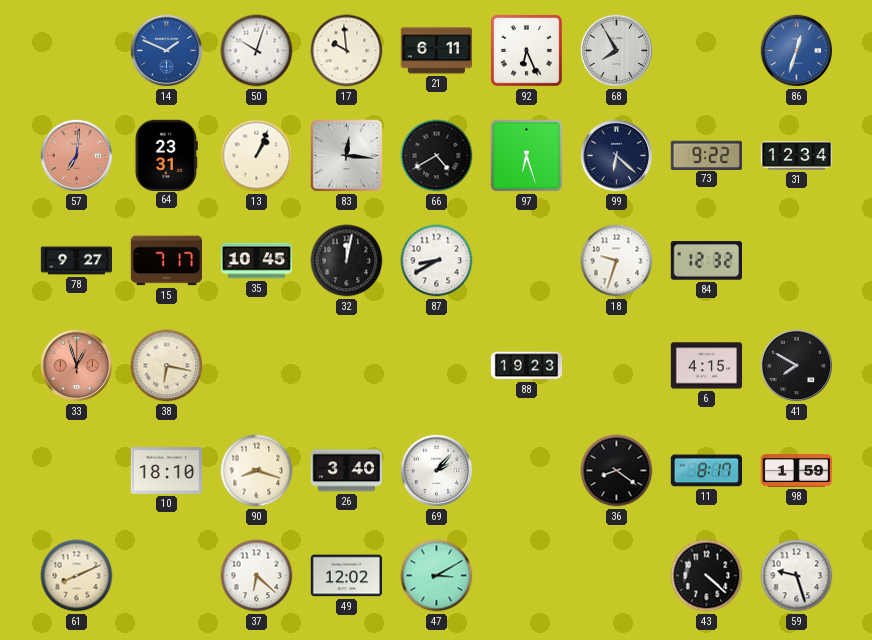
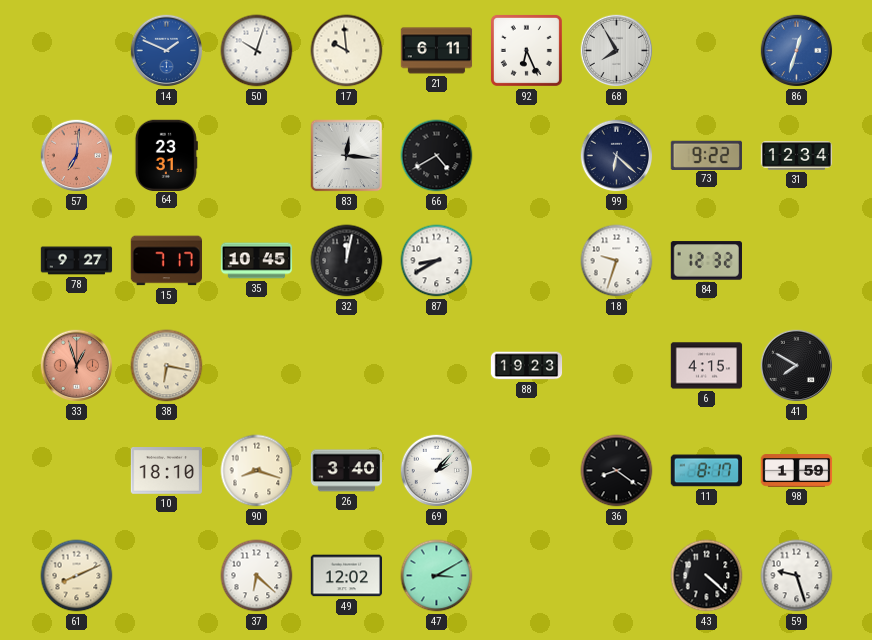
13: 1:04 -> none
97: 6:27 -> none
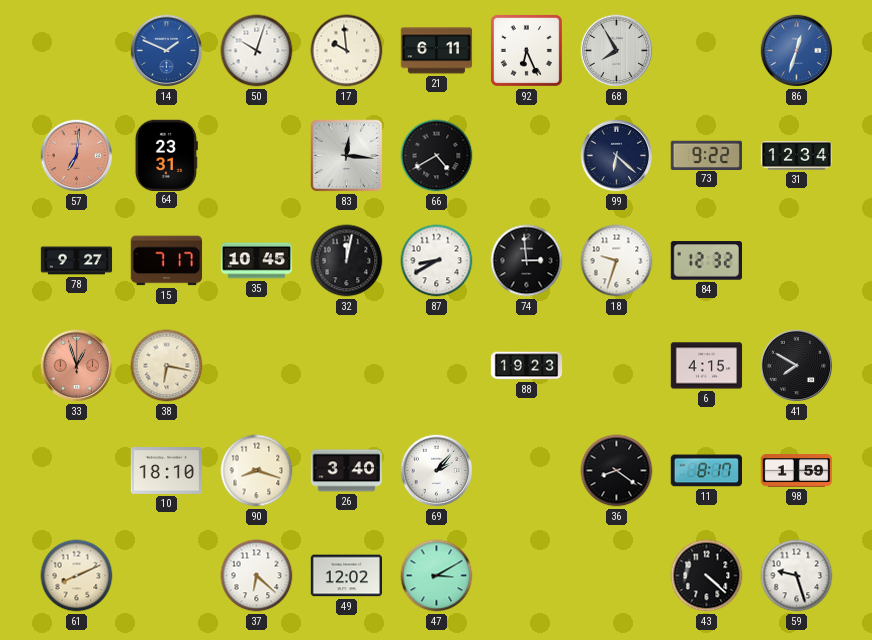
74: none -> 2:59
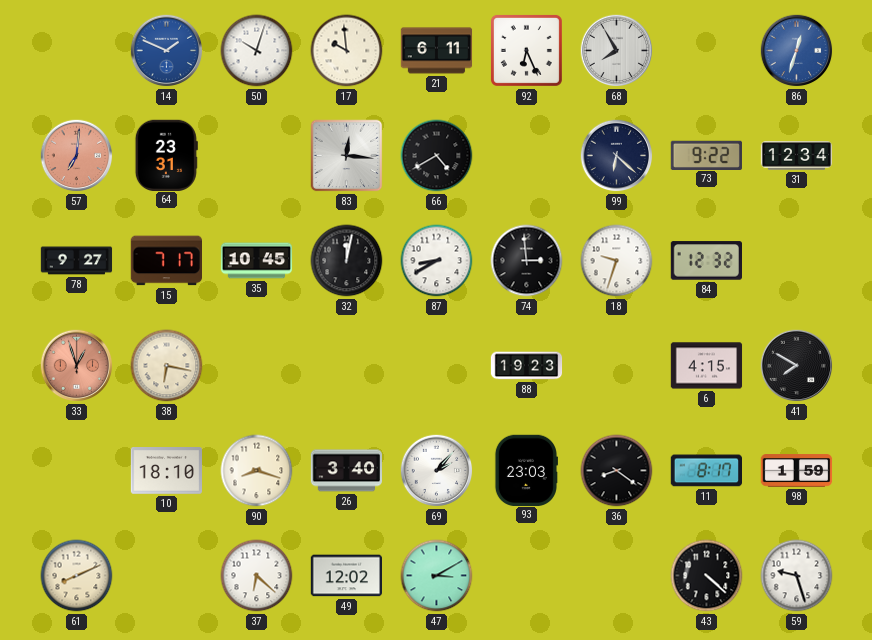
93: none -> 23:03
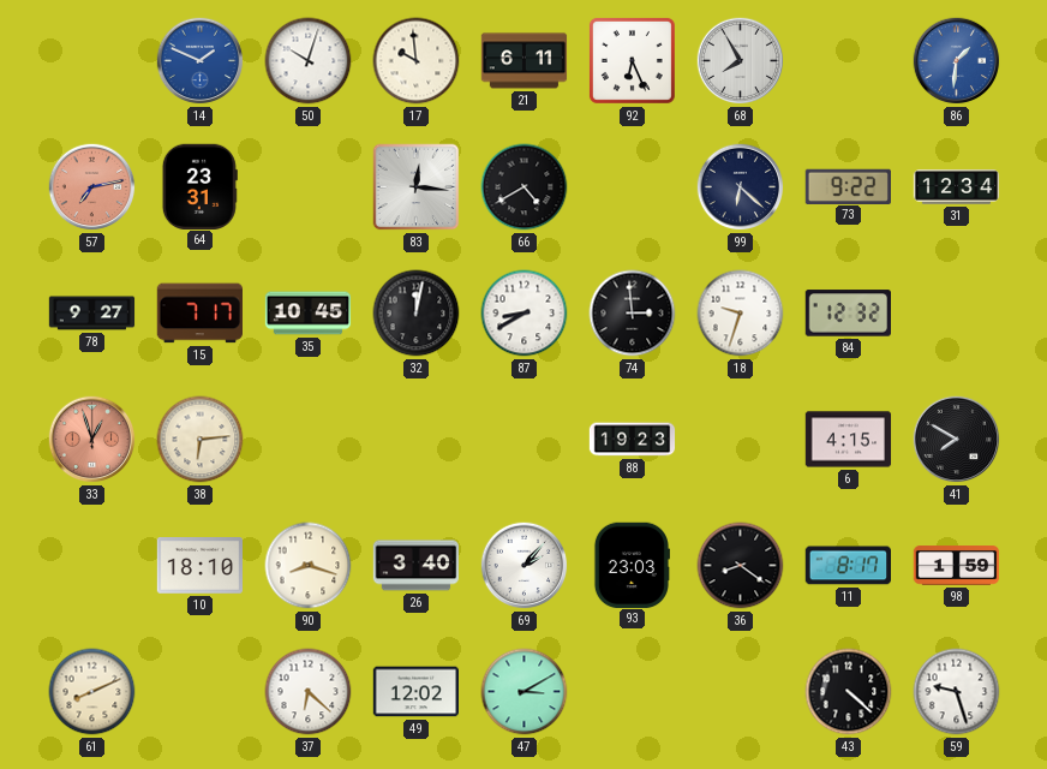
86: 12:33 -> 1:31
57: 7:01 -> 7:13
38: 6:17 -> 6:14
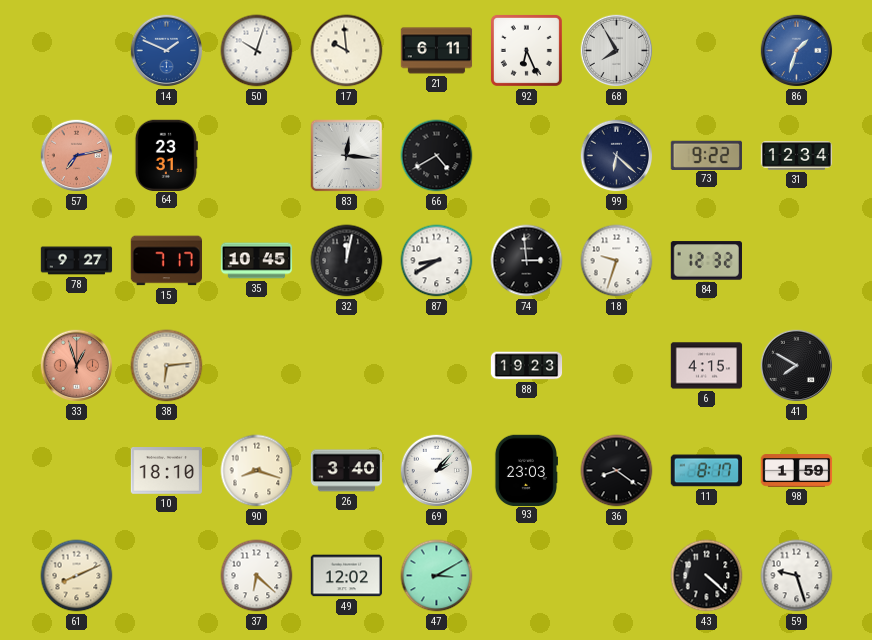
86: 1:31 -> 1:33
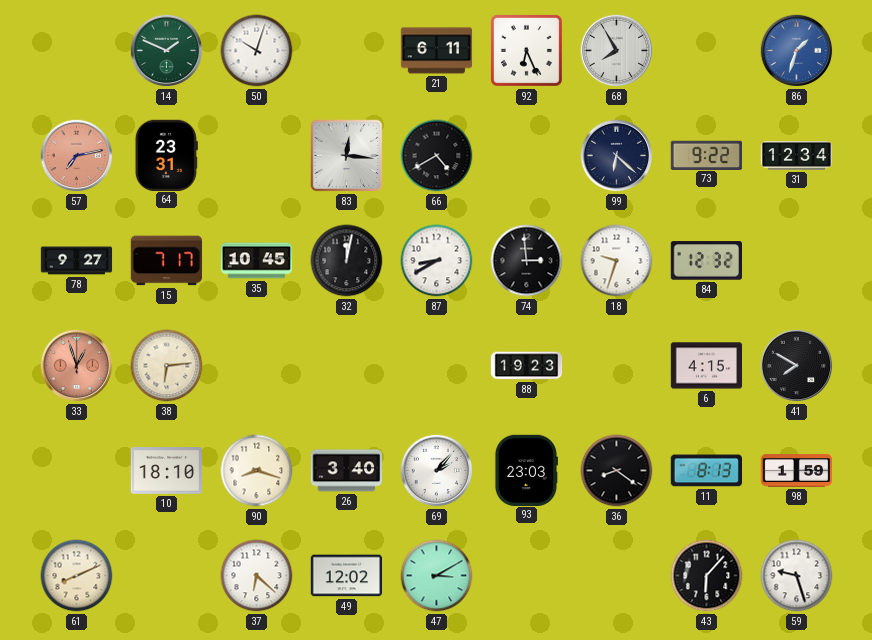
14 dial: blue -> green
17: 9:59 -> none
11: 8:17 -> 8:13
43: 4:22 -> 6:07
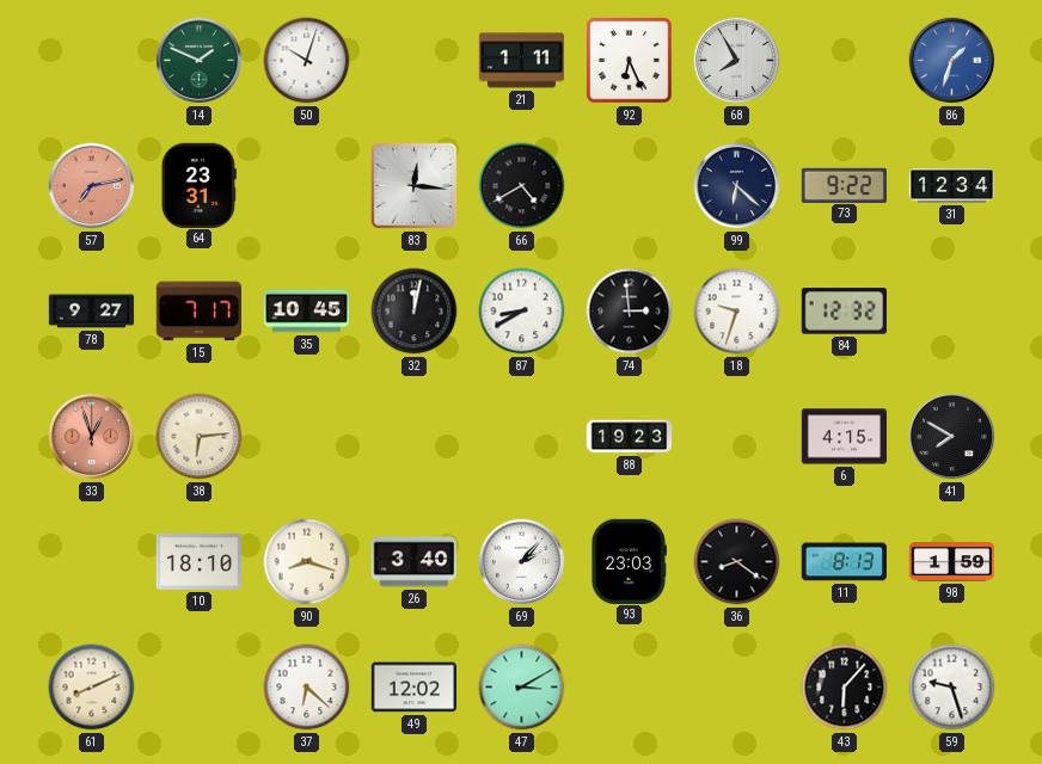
21: 6:11 -> 1:11
